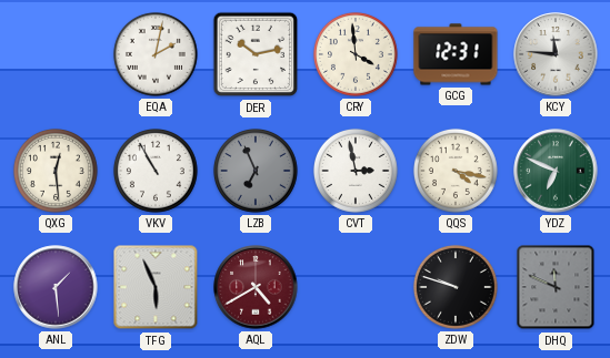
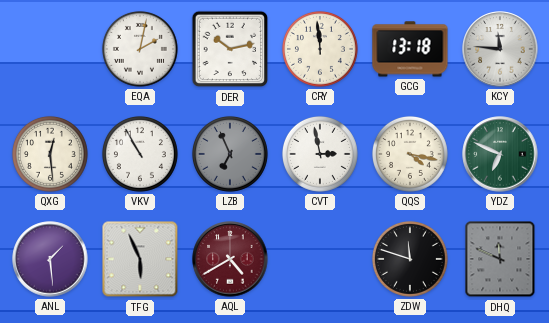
CRY: 3:59 -> 11:59
GCG: 12:31 -> 13:18
ZDW: 9:48 -> 11:48
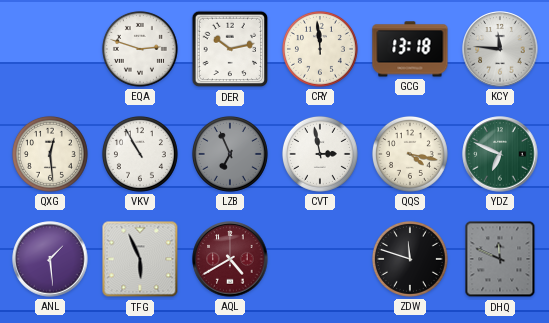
EQA: 2:02 -> 2:48
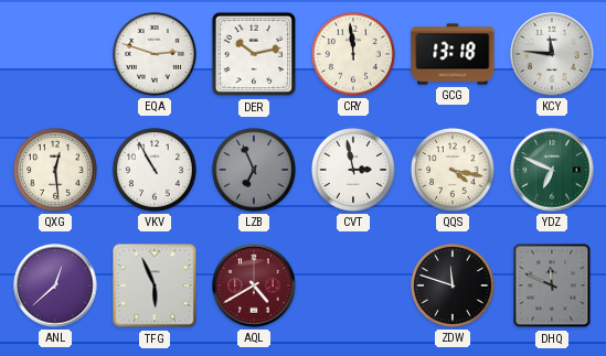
ANL: 1:29 -> 12:38
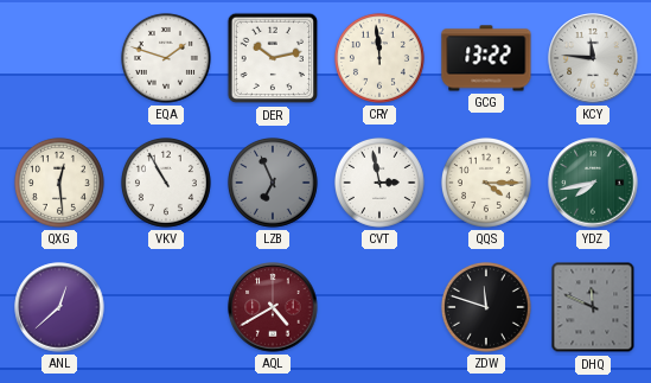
EQA: 2:48 -> 1:48
GCG: 13:18 -> 13:22
QQS: 4:17 -> 4:15
YDZ: 6:49 -> 7:43
TFG: 5:56 -> none
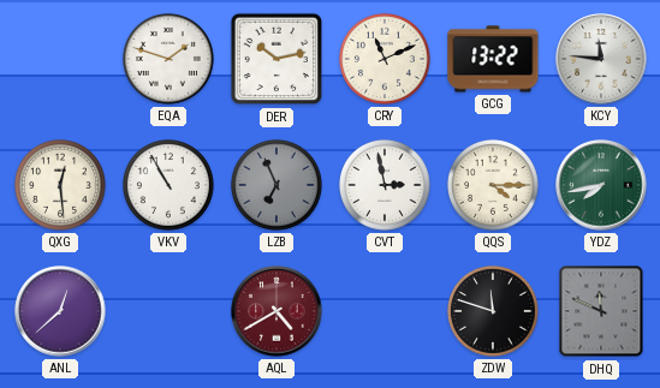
CRY: 11:59 -> 11:11
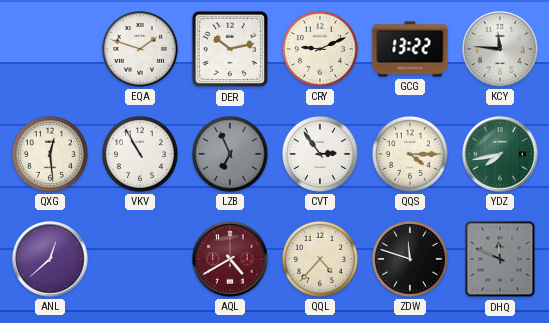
CRY: 11:11 -> 9:11
CVT: 2:58 -> 2:54
QQL: none -> 4:37
